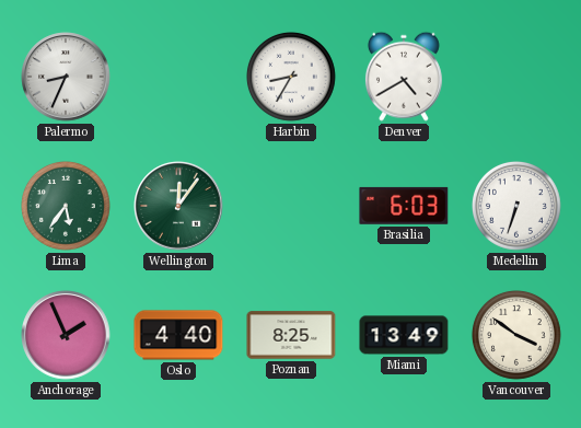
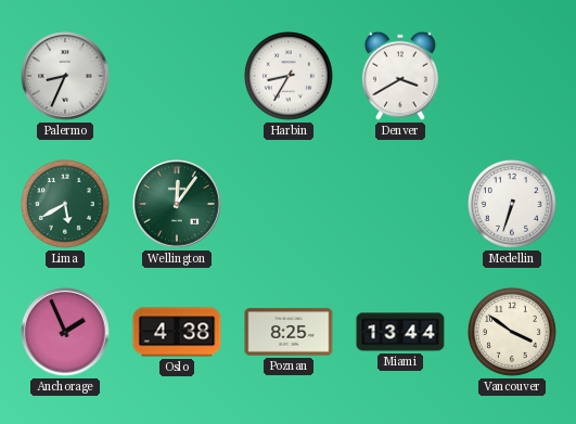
Denver: 4:40 -> 3:40
Lima: 5:36 -> 5:40
Brasilia: 6:03 -> none
Oslo: 4:40 -> 4:38
Miami: 13:49 -> 13:44
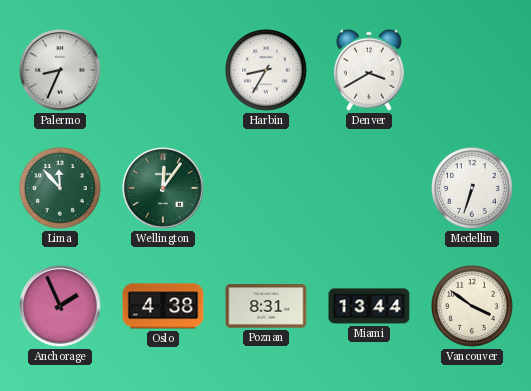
Lima: 5:40 -> 11:53
Poznan: 8:25 -> 8:31
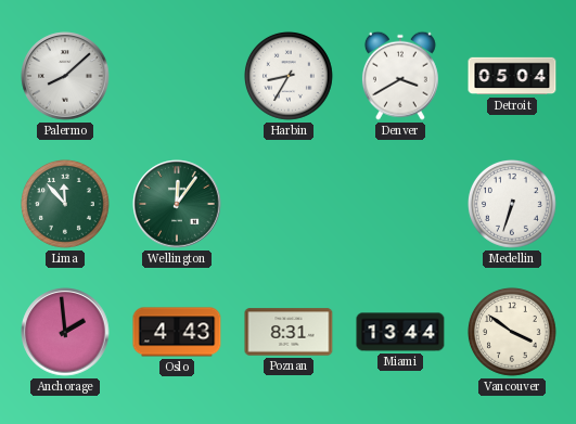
Palermo: 8:34 -> 8:08
Detroit: none -> 05:04
Anchorage: 1:56 -> 1:59
Oslo: 4:38 -> 4:43
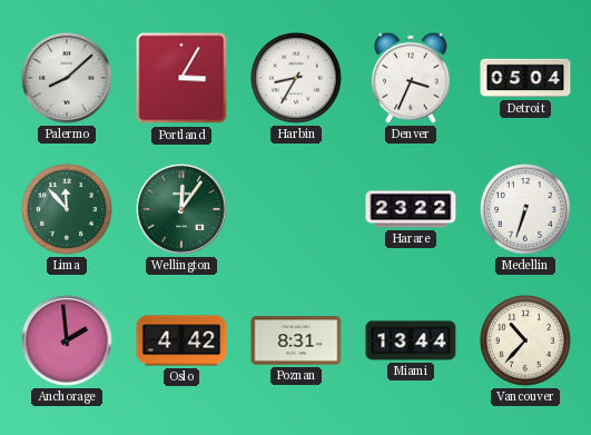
Portland: none -> 3:05
Denver: 3:40 -> 3:34
Harare: none -> 23:22
Oslo: 4:43 -> 4:42
Vancouver: 3:51 -> 10:37
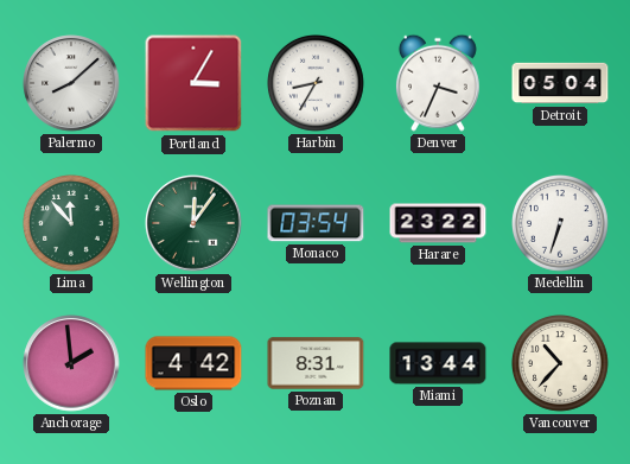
Monaco: none -> 03:54
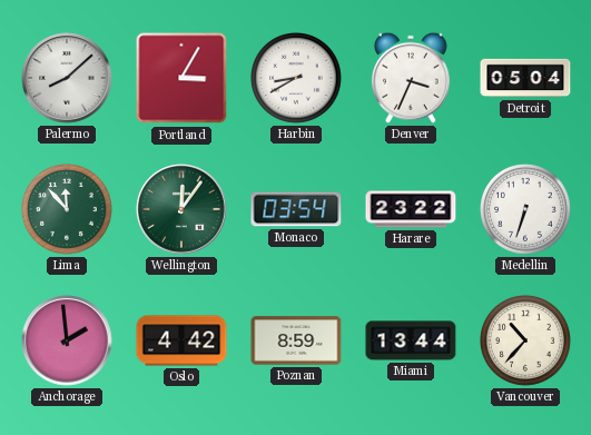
Harbin: 8:35 -> 8:40
Poznan: 8:31 -> 8:59
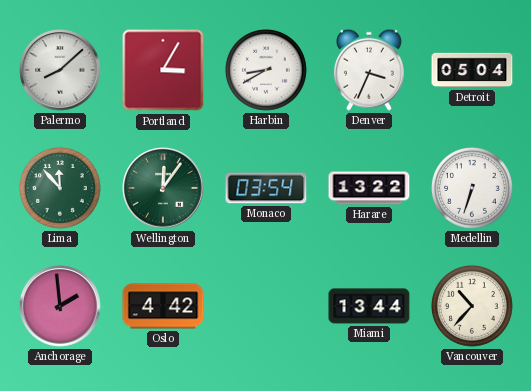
Harare: 23:22 -> 13:22
Poznan: 8:59 -> none
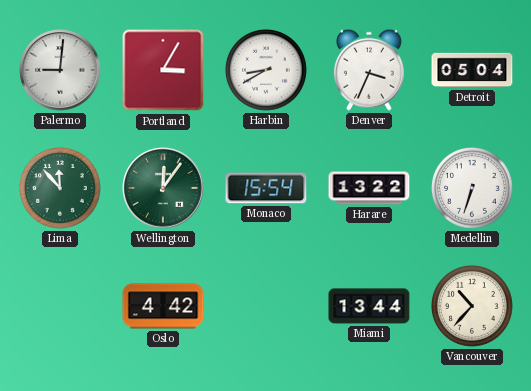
Palermo: 8:08 -> 9:01
Monaco: 03:54 -> 15:54
Anchorage: 1:59 -> none
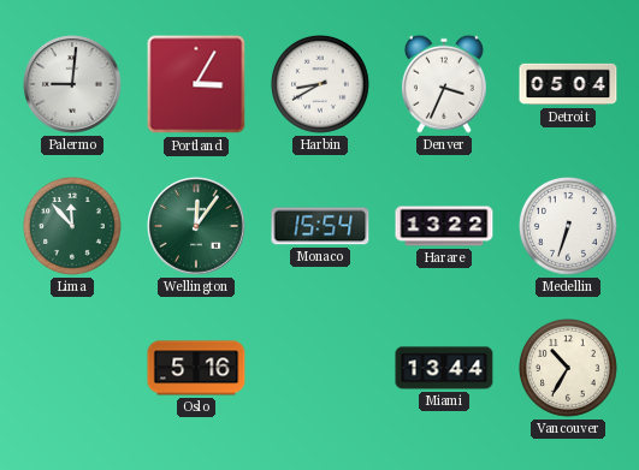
Oslo: 4:42 -> 5:16
Vancouver: 10:37 -> 10:35
